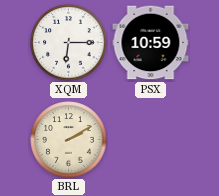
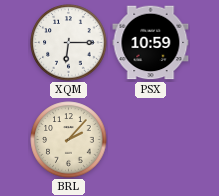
BRL: 2:10 -> 2:07
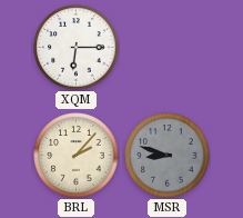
PSX: 10:59 -> none
MSR: none -> 8:48
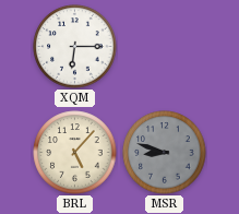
BRL: 2:07 -> 5:07
